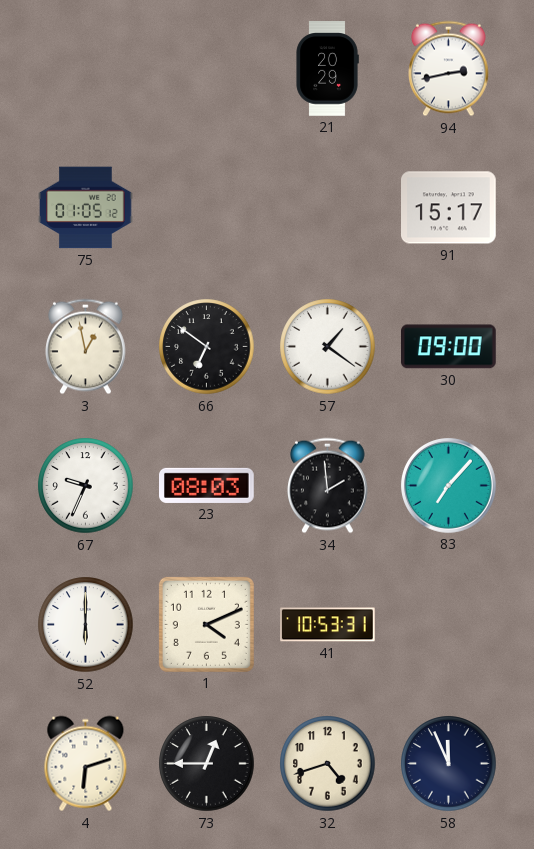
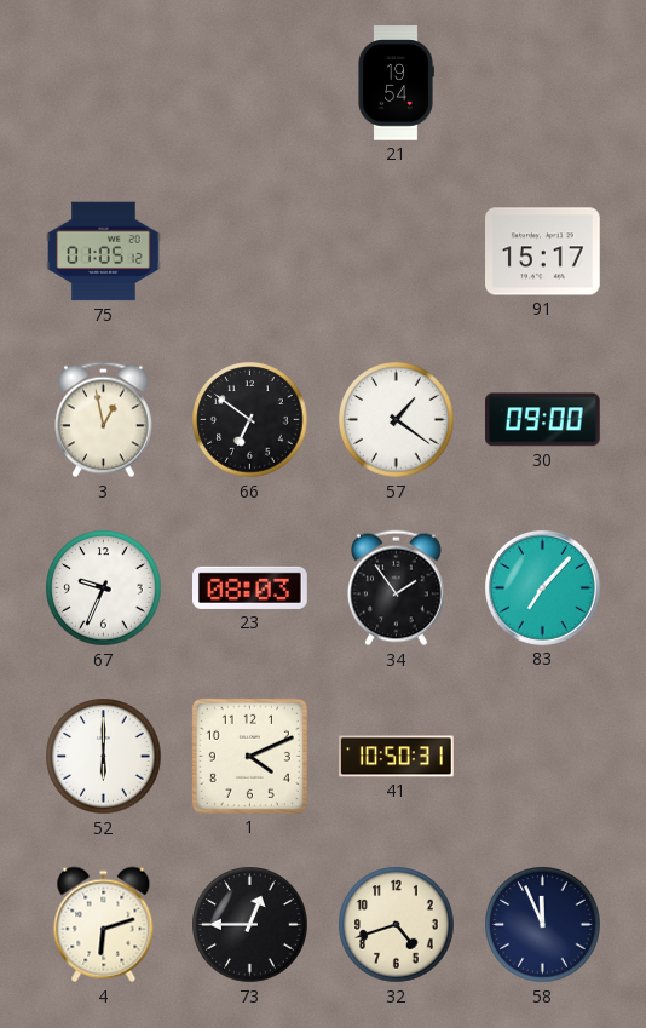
21: 20:29 -> 19:54
94: 2:43 -> none
34: 1:59 -> 1:54
41: 10:53 -> 10:50
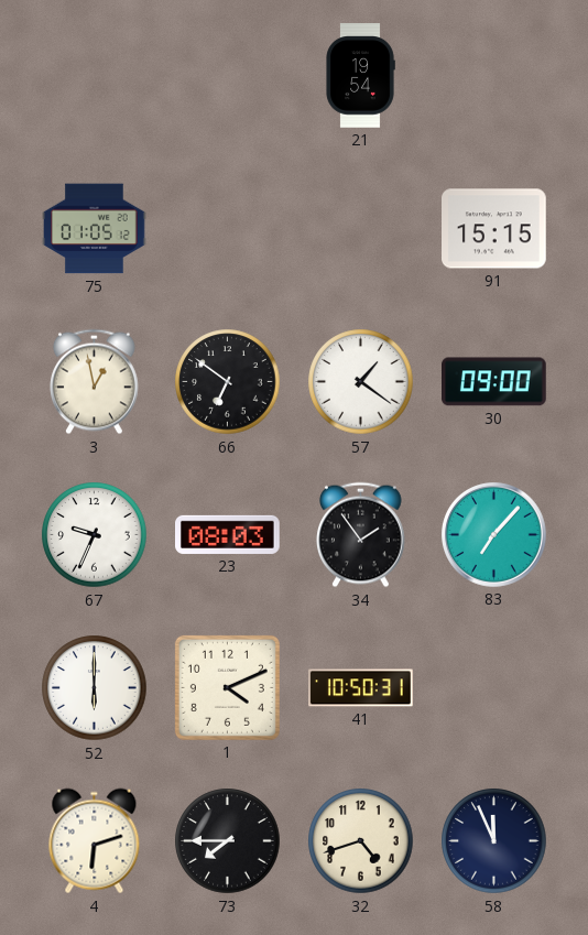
91: 15:17 -> 15:15
73: 12:45 -> 7:45
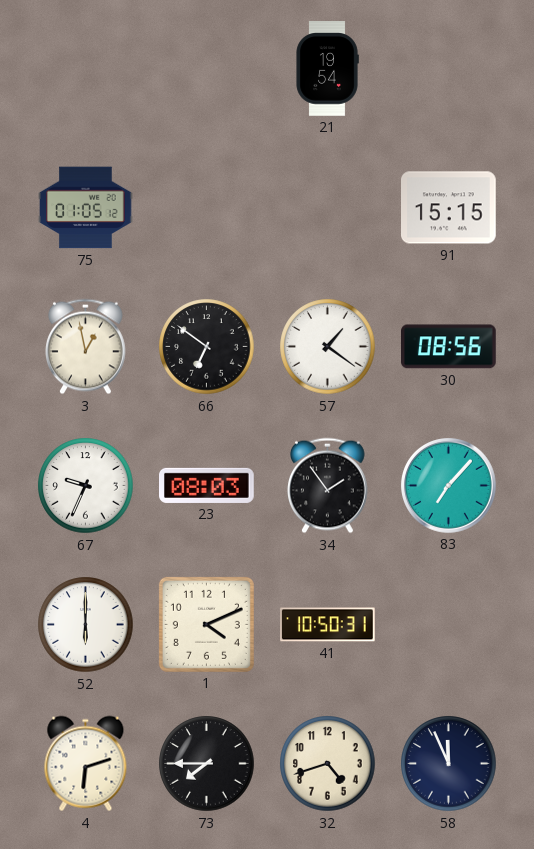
30: 09:00 -> 08:56
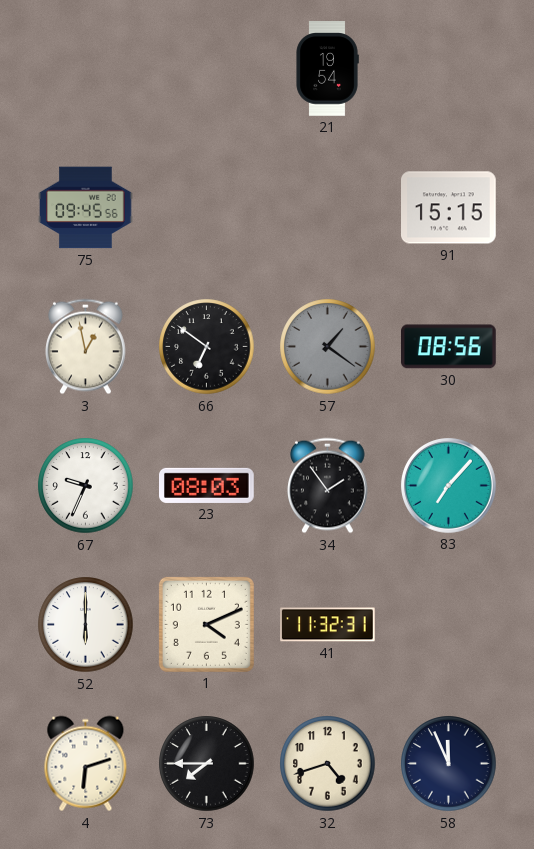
75: 01:05 -> 09:45
57 dial: white -> grey
41: 10:50 -> 11:32
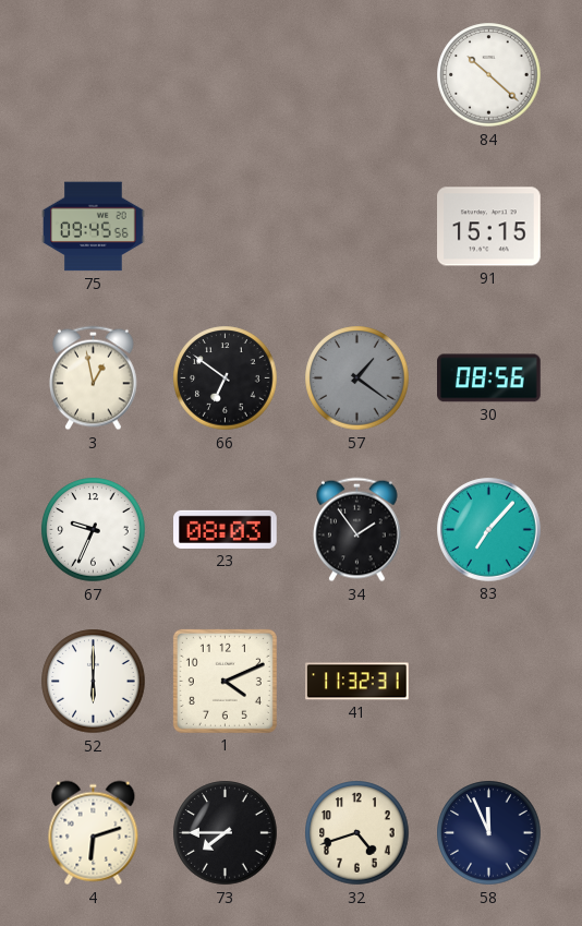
21: 19:54 -> none
84: none -> 10:22
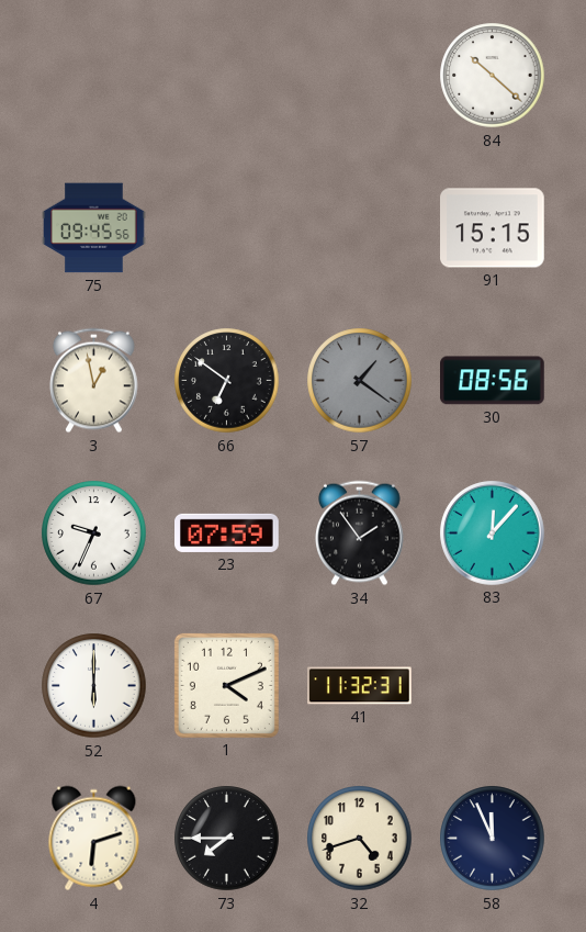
23: 08:03 -> 07:59
83: 7:07 -> 12:07
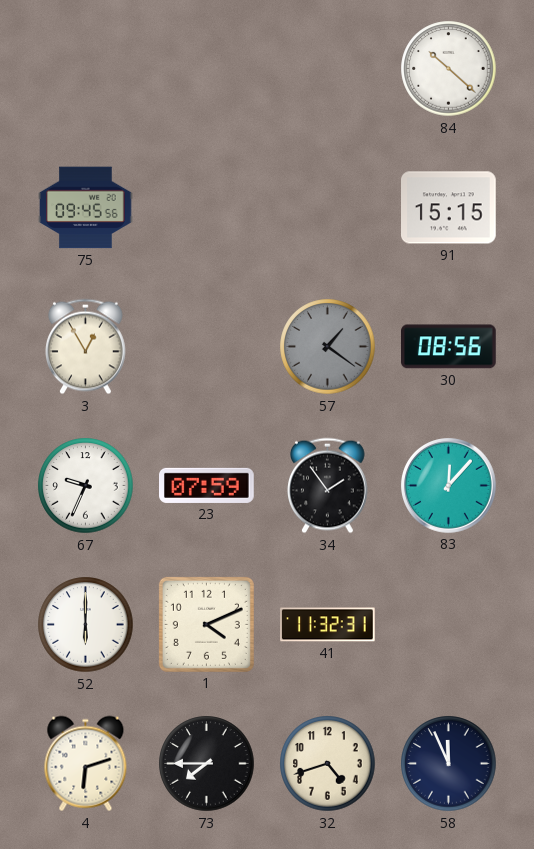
3: 12:58 -> 12:55
66: 6:51 -> none
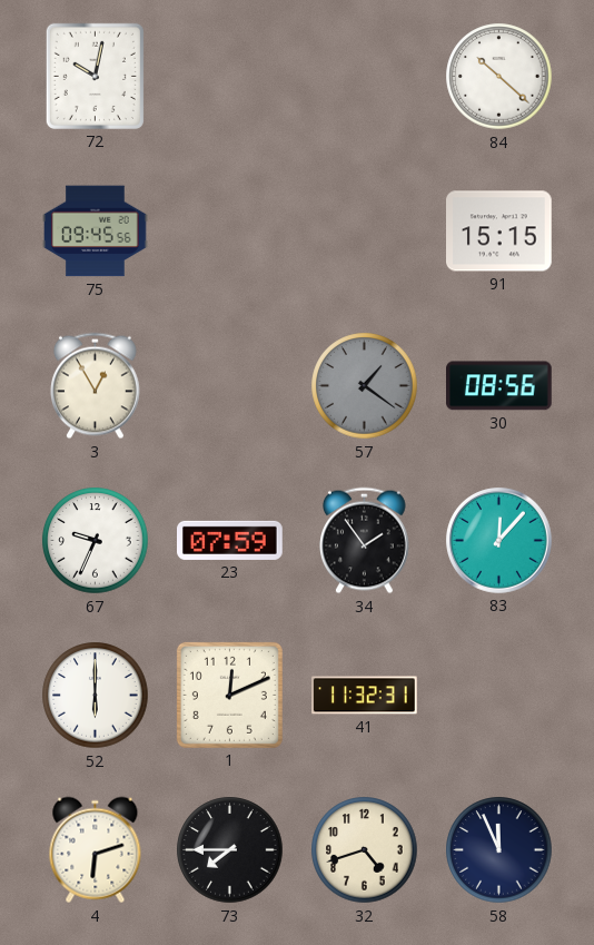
72: none -> 10:02
1: 4:11 -> 12:11
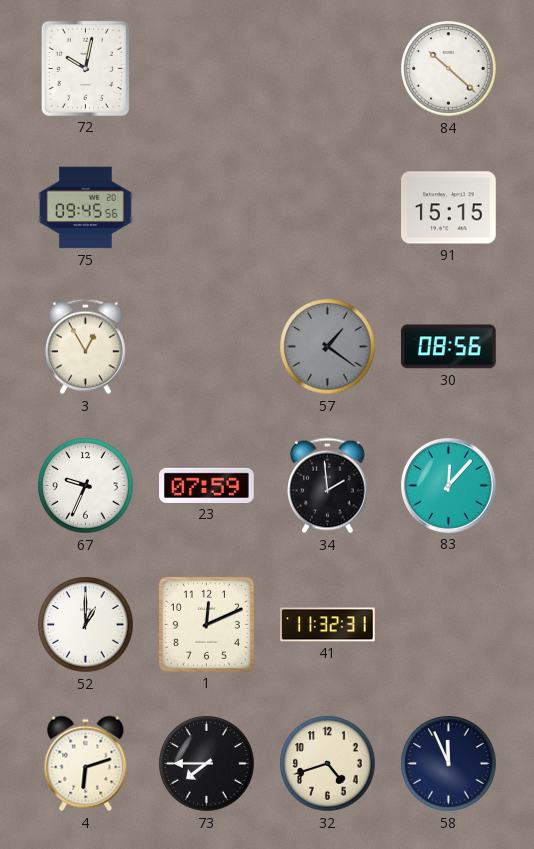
34: 1:54 -> 1:59
52: 6:00 -> 1:00
